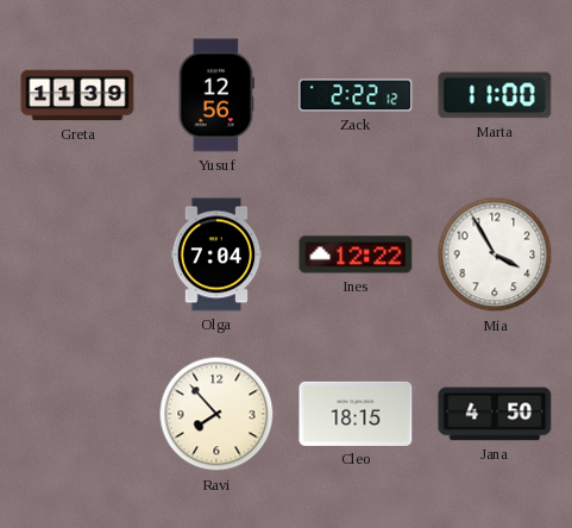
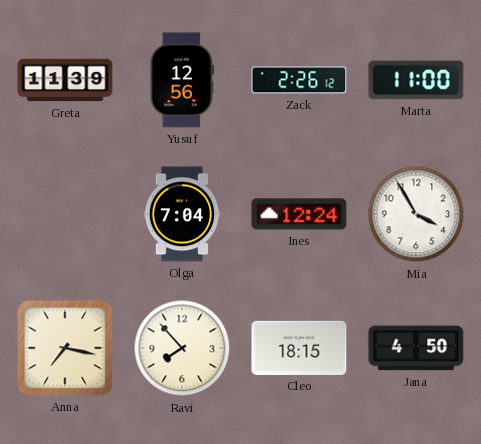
Zack: 2:22 -> 2:26
Ines: 12:22 -> 12:24
Anna: none -> 7:17
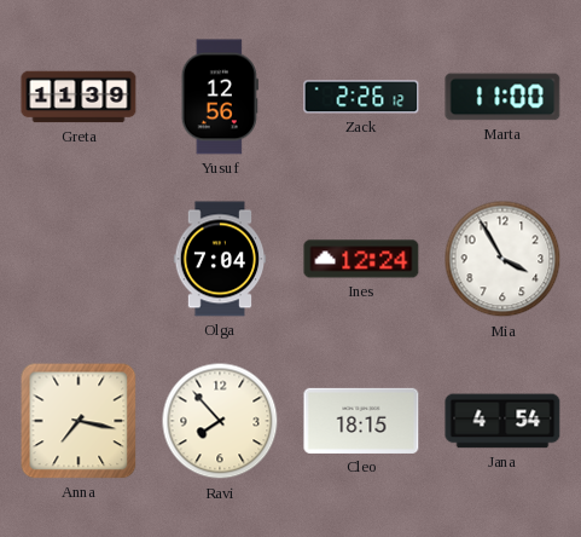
Jana: 4:50 -> 4:54
